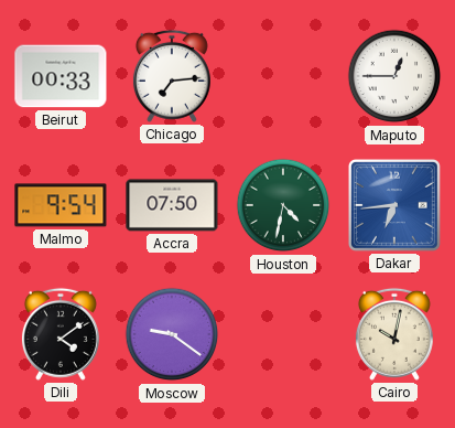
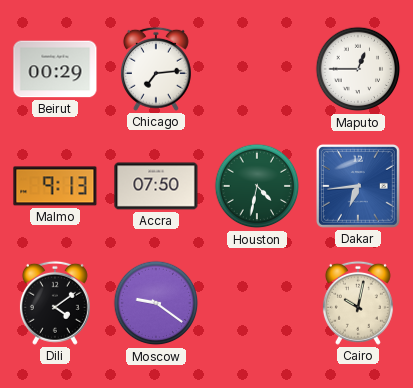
Beirut: 00:33 -> 00:29
Malmo: 9:54 -> 9:13
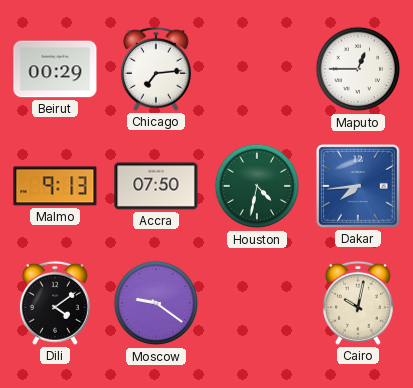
Dakar: 6:44 -> 7:44
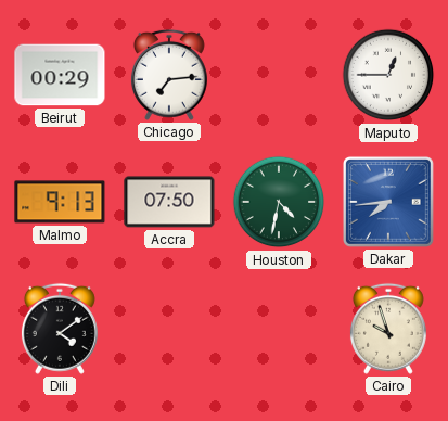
Moscow: 9:21 -> none
Cairo: 10:02 -> 9:57
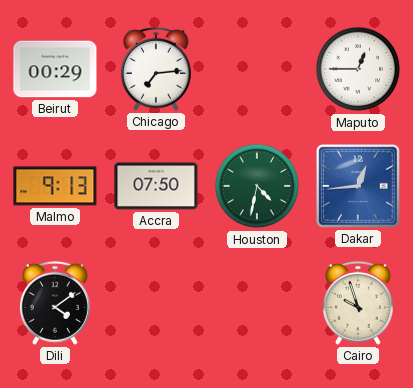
Dakar: 7:44 -> 12:44
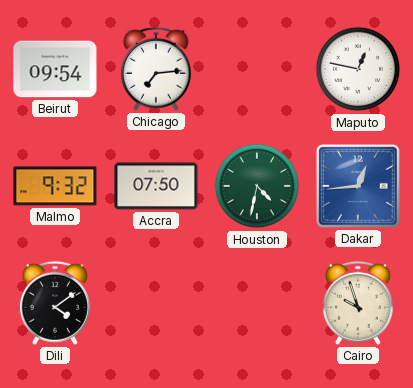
Beirut: 00:29 -> 09:54
Maputo: 12:45 -> 12:47
Malmo: 9:13 -> 9:32
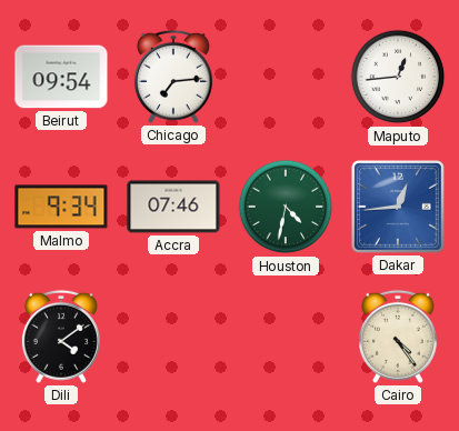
Maputo: 12:47 -> 12:44
Malmo: 9:32 -> 9:34
Accra: 07:50 -> 07:46
Cairo: 9:57 -> 4:24
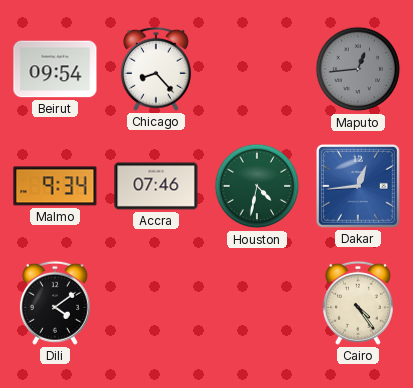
Chicago: 7:14 -> 8:23
Maputo dial: white -> grey
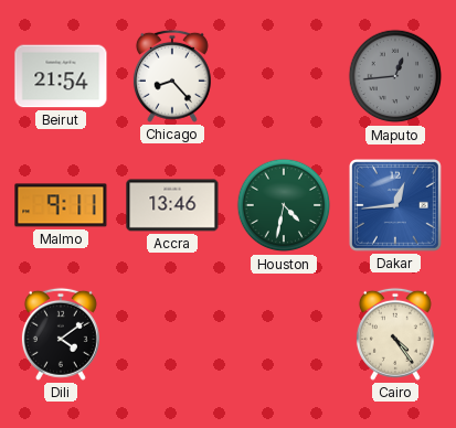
Beirut: 09:54 -> 21:54
Malmo: 9:34 -> 9:11
Accra: 07:46 -> 13:46
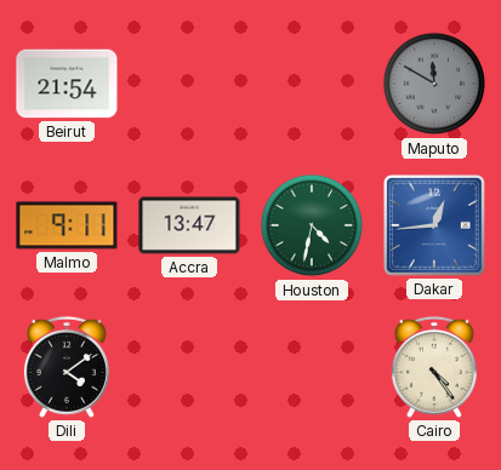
Chicago: 8:23 -> none
Maputo: 12:44 -> 11:50
Accra: 13:46 -> 13:47
